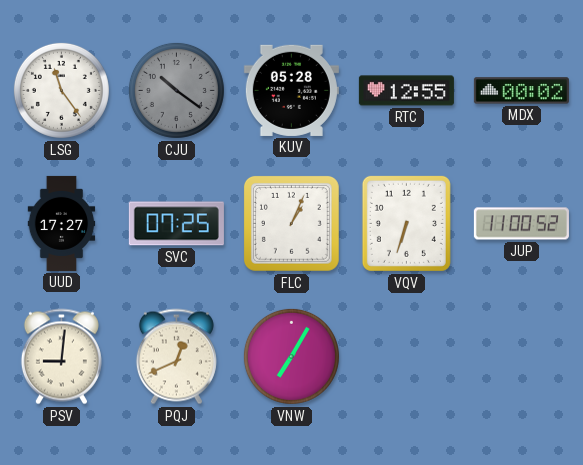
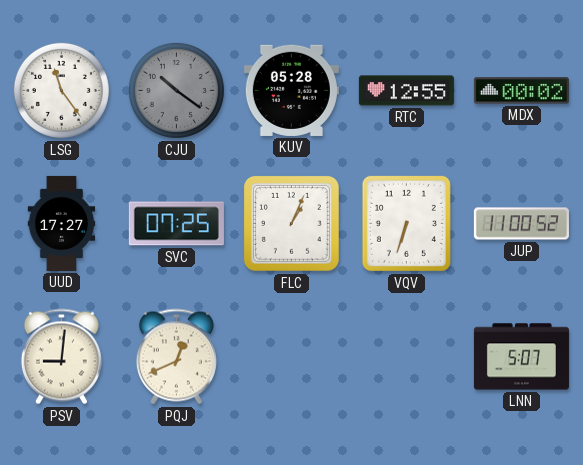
VNW: 7:05 -> none
LNN: none -> 5:07
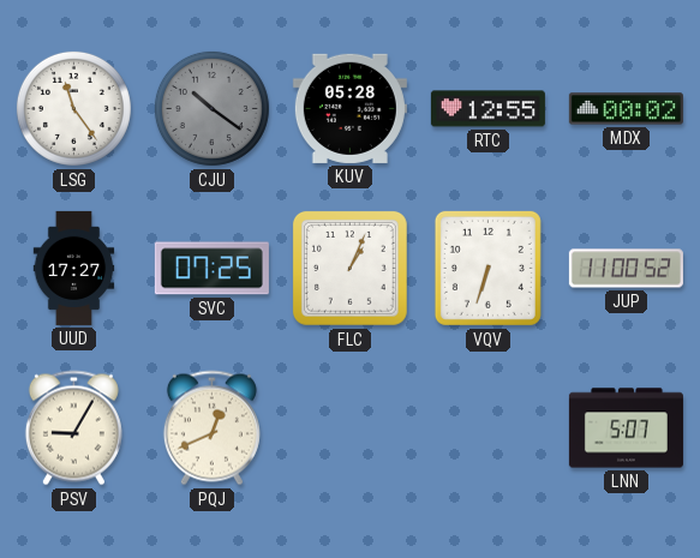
PSV: 9:01 -> 9:05
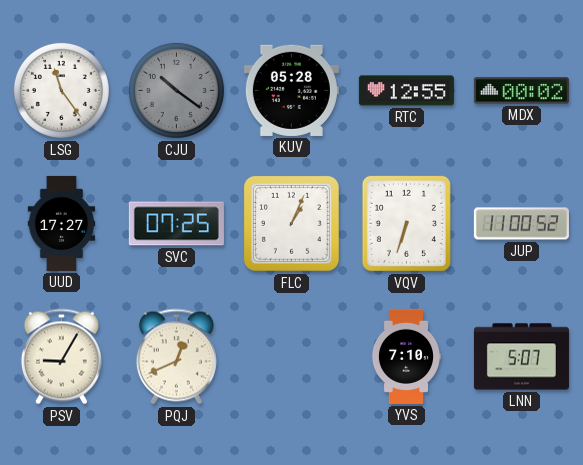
YVS: none -> 7:10
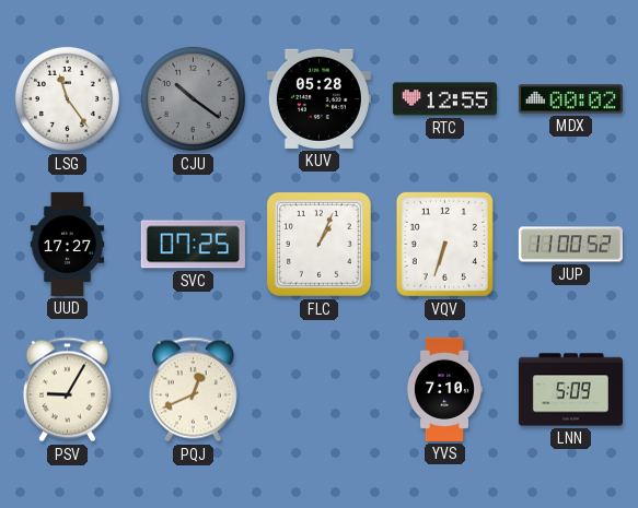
LNN: 5:07 -> 5:09
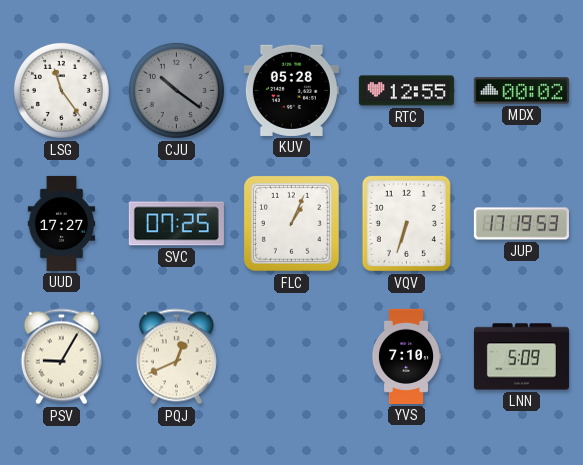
JUP: 11:00 -> 17:19
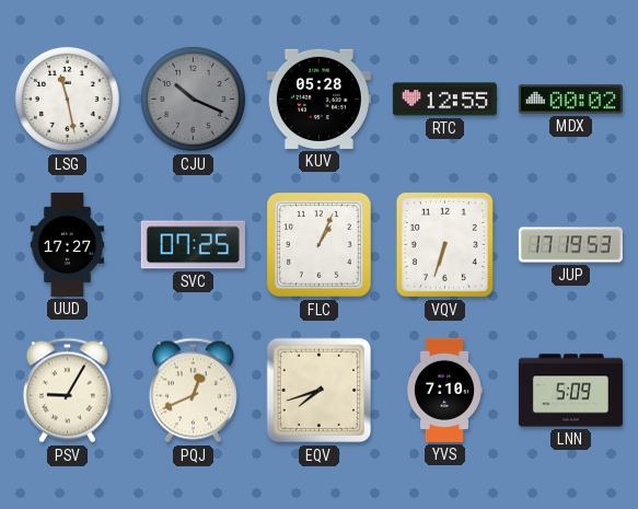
LSG: 11:24 -> 11:28
CJU: 10:21 -> 10:19
EQV: none -> 7:42
